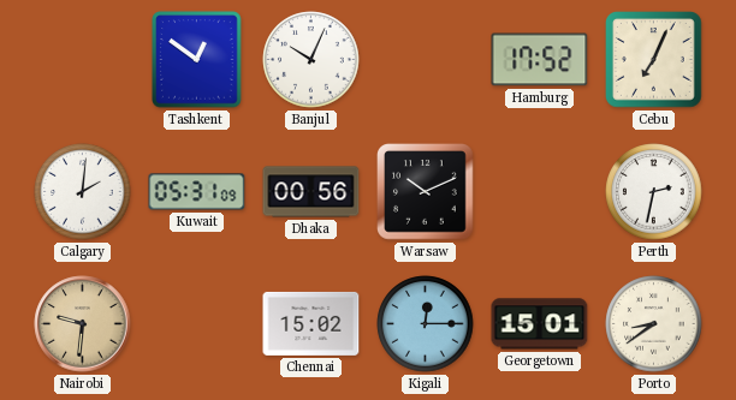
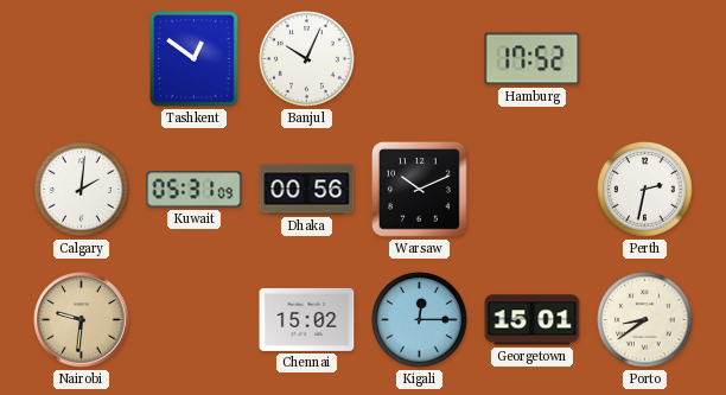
Cebu: 7:04 -> none
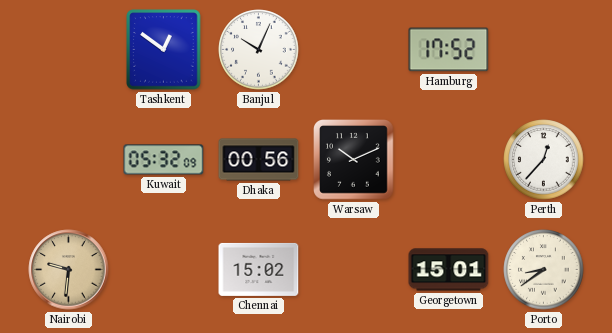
Calgary: 2:01 -> none
Kuwait: 05:31 -> 05:32
Perth: 2:32 -> 12:37
Kigali: 12:15 -> none
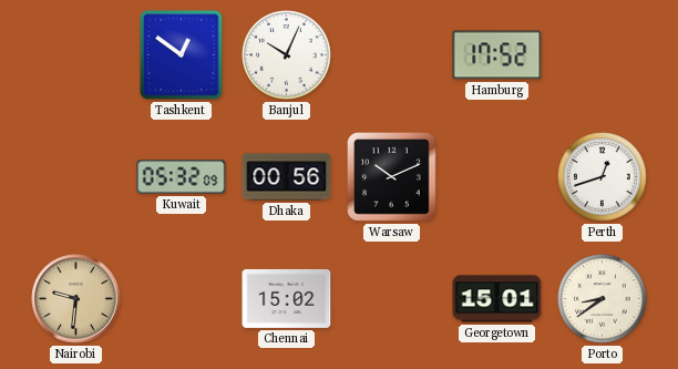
Perth: 12:37 -> 12:42
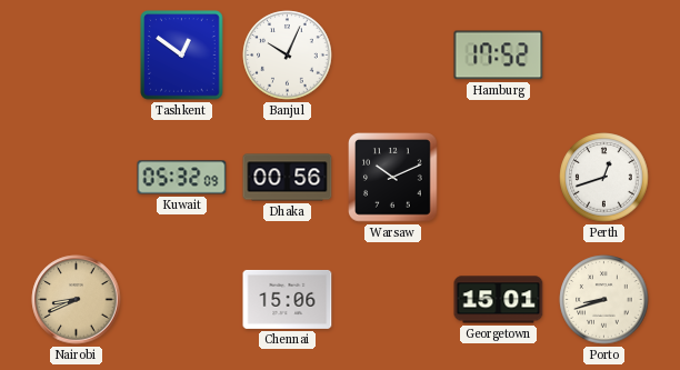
Nairobi: 9:31 -> 8:41
Chennai: 15:02 -> 15:06
Porto: 8:39 -> 8:42
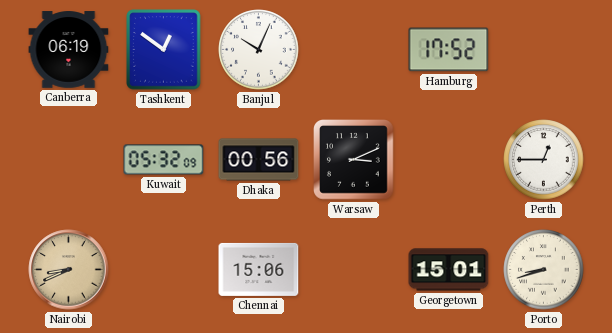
Canberra: none -> 06:19
Warsaw: 10:11 -> 3:11
Perth: 12:42 -> 12:45
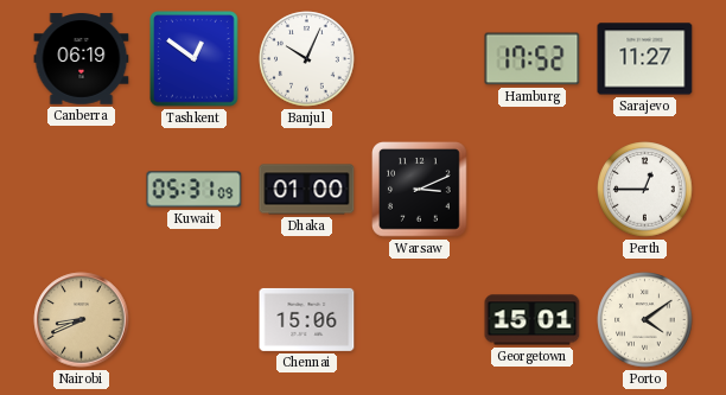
Sarajevo: none -> 11:27
Kuwait: 05:32 -> 05:31
Dhaka: 00:56 -> 01:00
Porto: 8:42 -> 4:09
